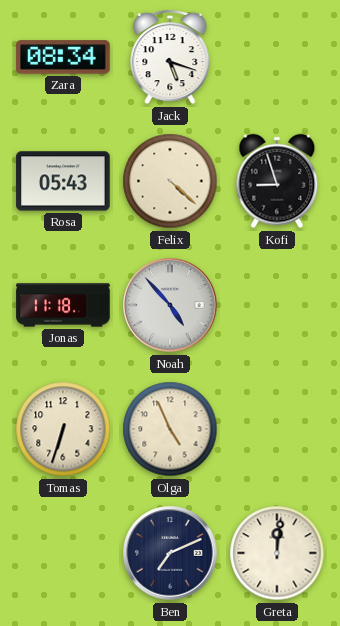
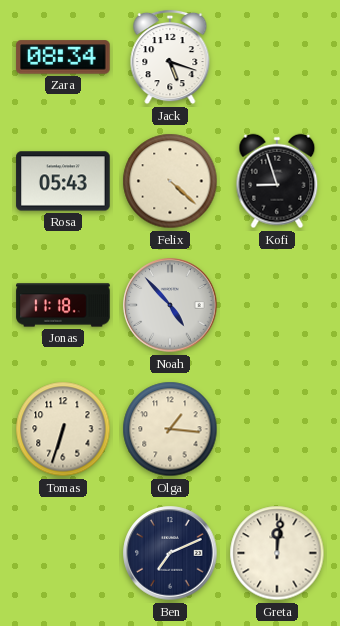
Olga: 4:56 -> 1:16
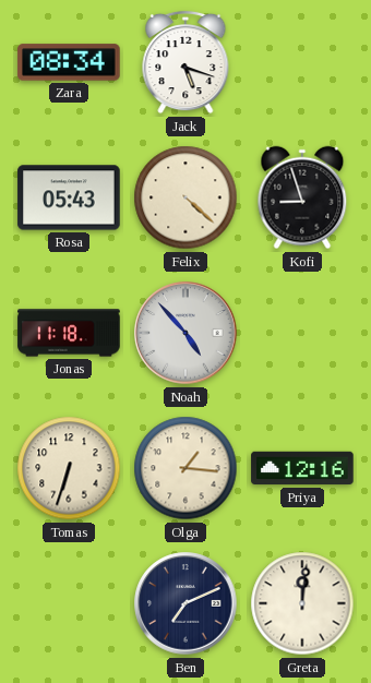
Priya: none -> 12:16
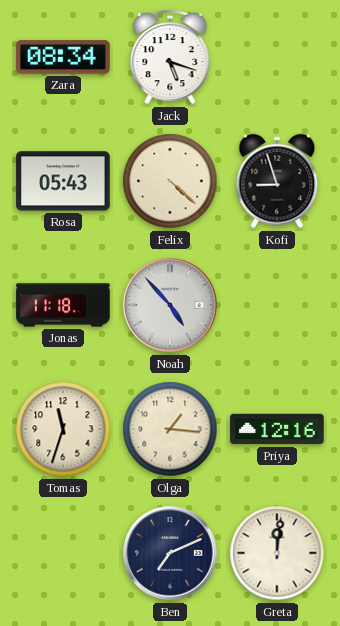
Tomas: 6:33 -> 11:33
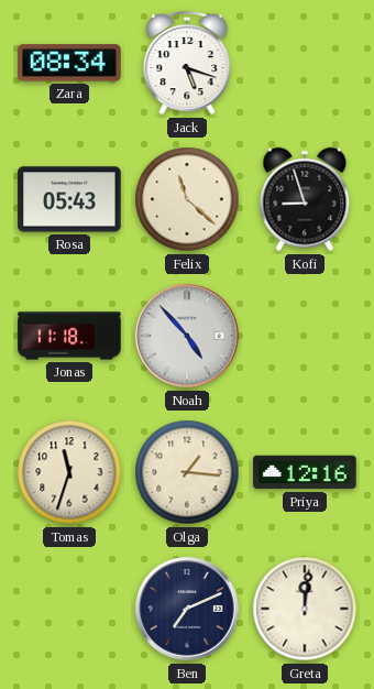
Felix: 4:22 -> 11:22
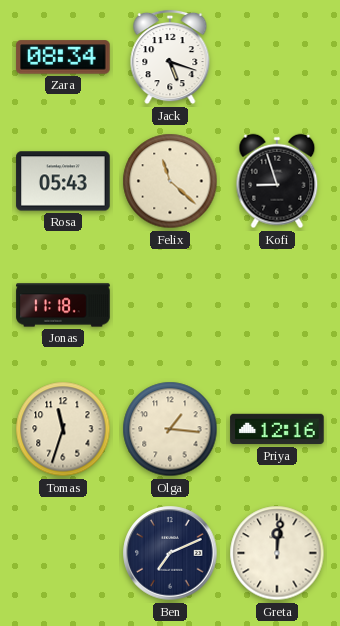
Noah: 4:53 -> none
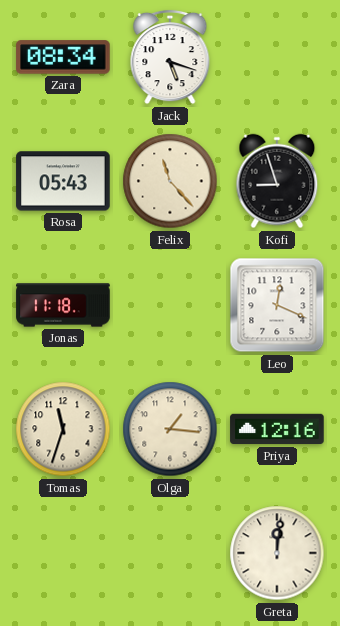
Felix: 11:22 -> 11:23
Leo: none -> 12:19
Ben: 7:11 -> none
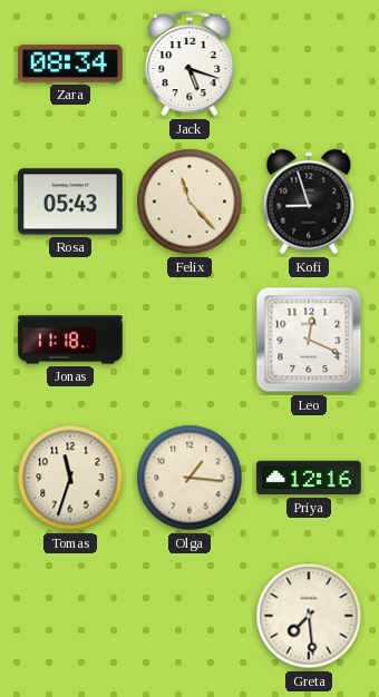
Greta: 12:01 -> 7:29
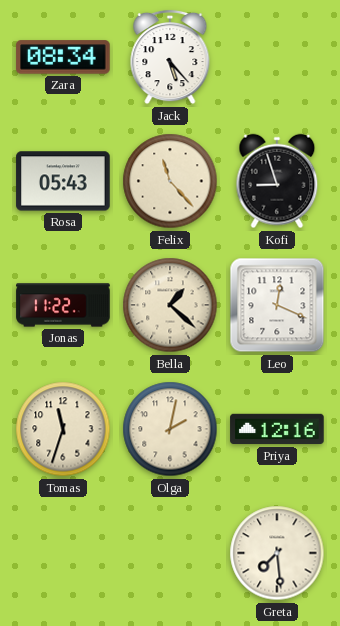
Jack: 5:18 -> 5:23
Jonas: 11:18 -> 11:22
Bella: none -> 1:22
Olga: 1:16 -> 2:02
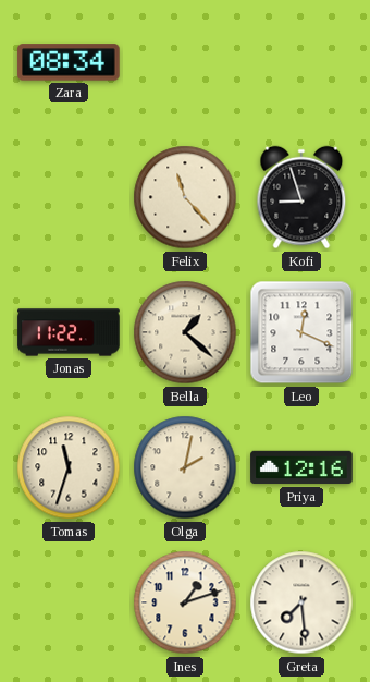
Jack: 5:23 -> none
Rosa: 05:43 -> none
Ines: none -> 1:12
